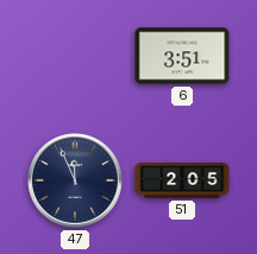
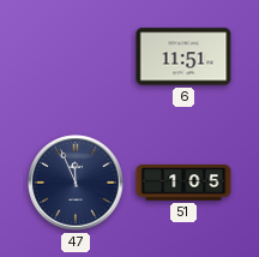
6: 3:51 -> 11:51
51: 2:05 -> 1:05
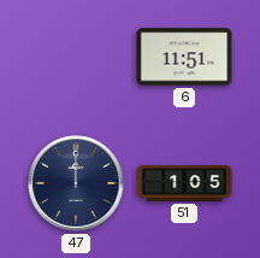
47: 11:56 -> 12:00
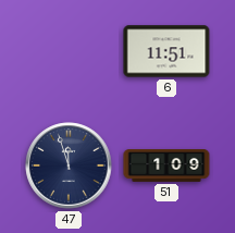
47: 12:00 -> 11:57
51: 1:05 -> 1:09
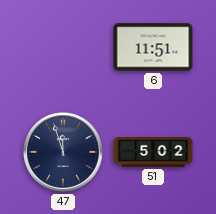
51: 1:09 -> 5:02
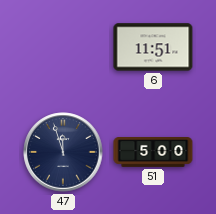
51: 5:02 -> 5:00
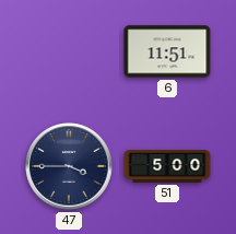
47: 11:57 -> 3:45
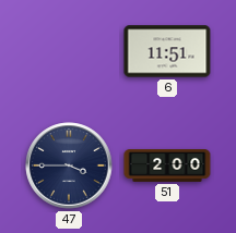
51: 5:00 -> 2:00
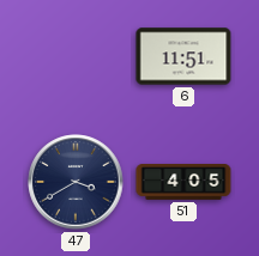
47: 3:45 -> 3:40
51: 2:00 -> 4:05
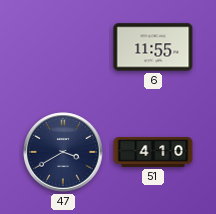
6: 11:51 -> 11:55
51: 4:05 -> 4:10
